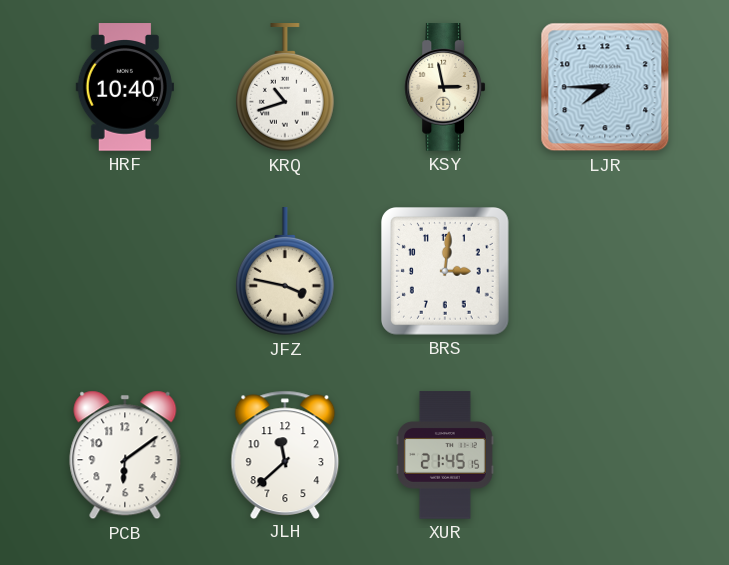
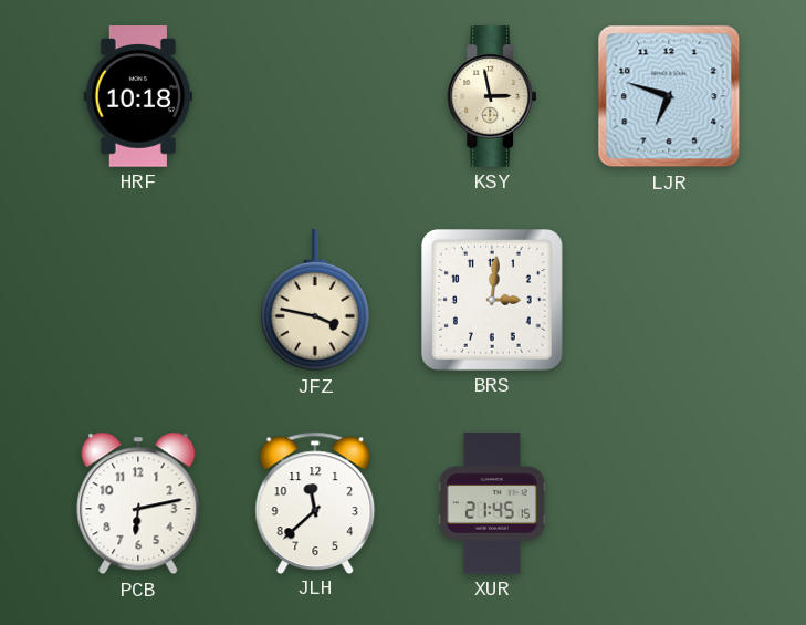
HRF: 10:40 -> 10:18
KRQ: 10:42 -> none
LJR: 7:45 -> 6:48
PCB: 6:09 -> 6:13
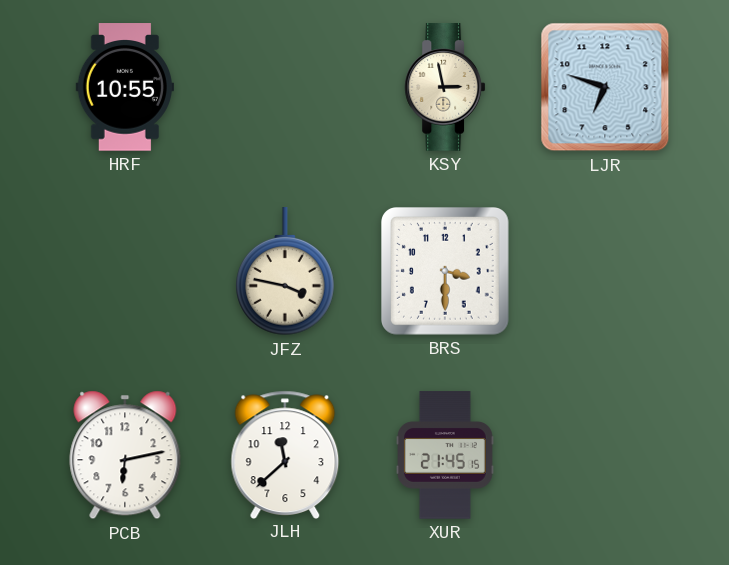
HRF: 10:18 -> 10:55
BRS: 3:01 -> 3:30
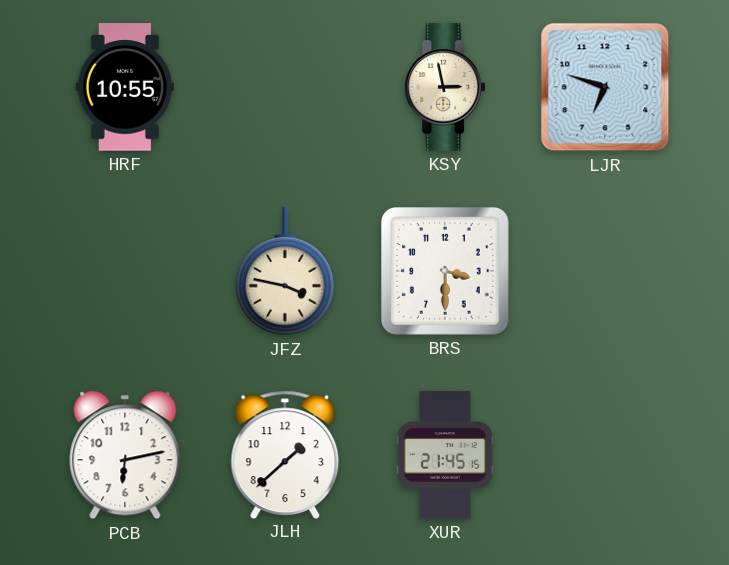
JLH: 11:38 -> 1:38
